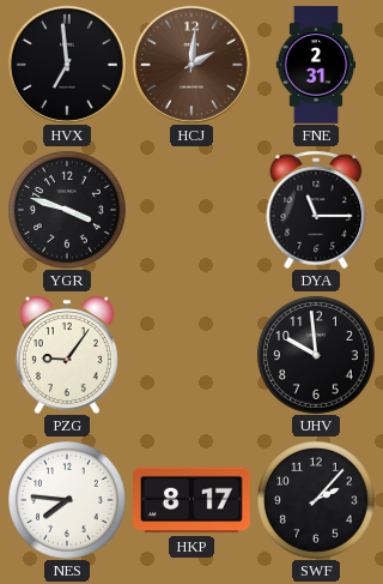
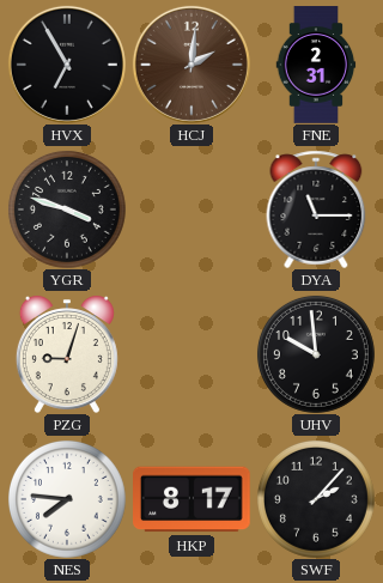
HVX: 6:59 -> 6:55
PZG: 9:06 -> 9:03
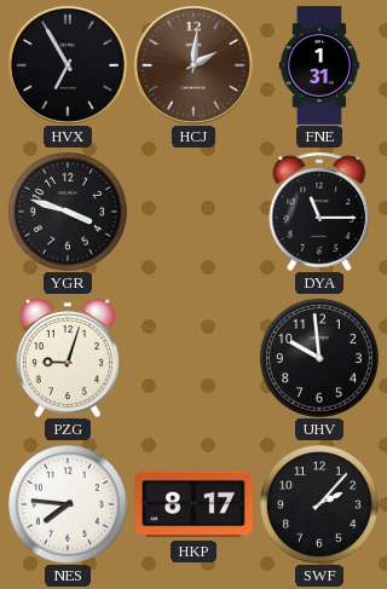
FNE: 2:31 -> 1:31
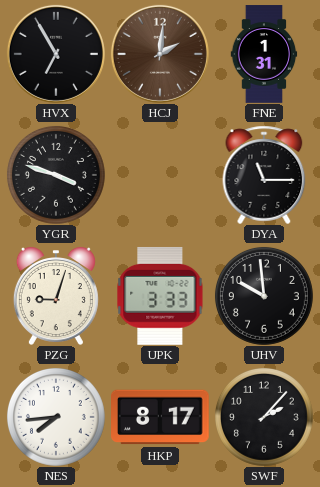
UPK: none -> 3:33
NES: 7:46 -> 7:44
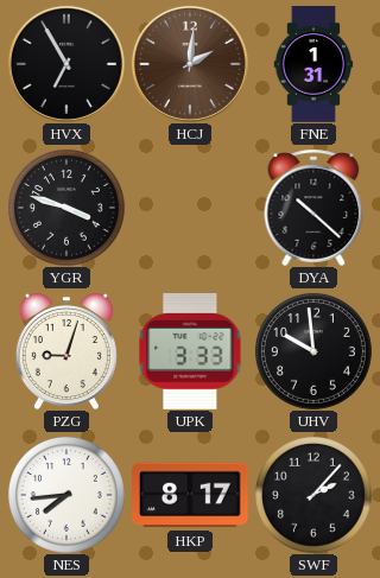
DYA: 11:15 -> 10:22
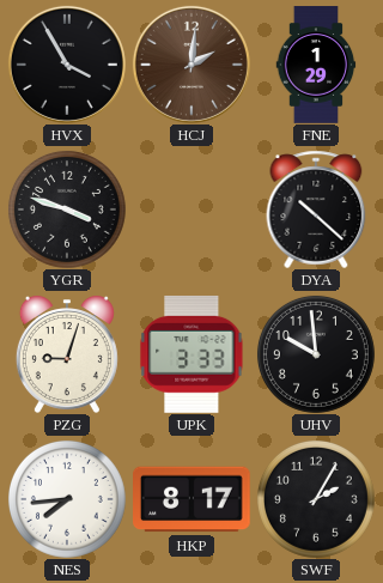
HVX: 6:55 -> 3:55
FNE: 1:31 -> 1:29
SWF: 2:07 -> 2:05
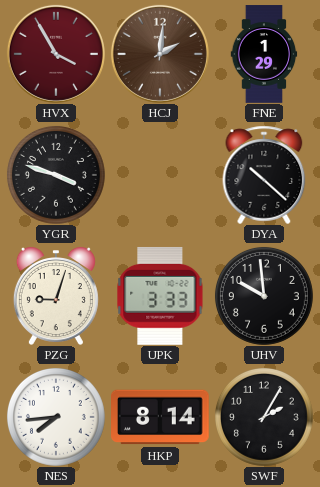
HVX dial: black -> burgundy
HKP: 8:17 -> 8:14
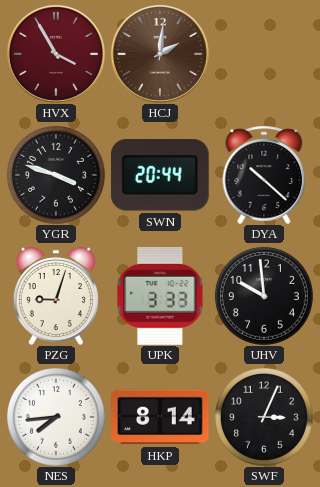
FNE: 1:29 -> none
SWN: none -> 20:44
SWF: 2:05 -> 3:04
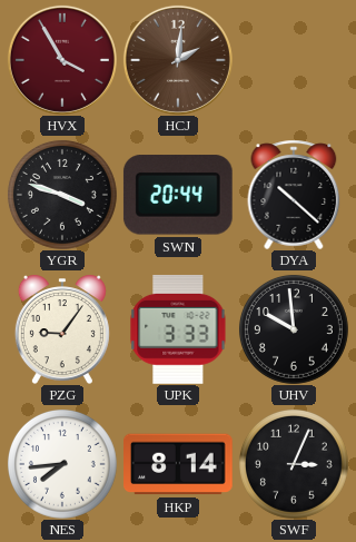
PZG: 9:03 -> 9:06
